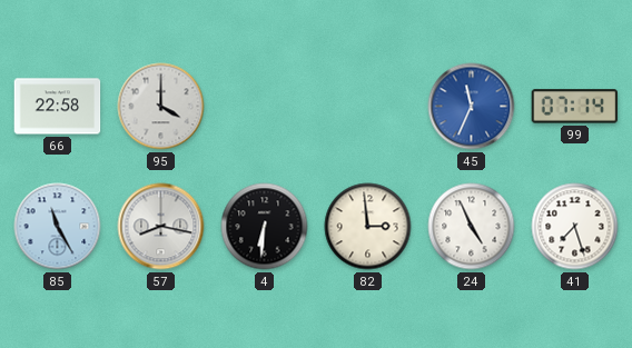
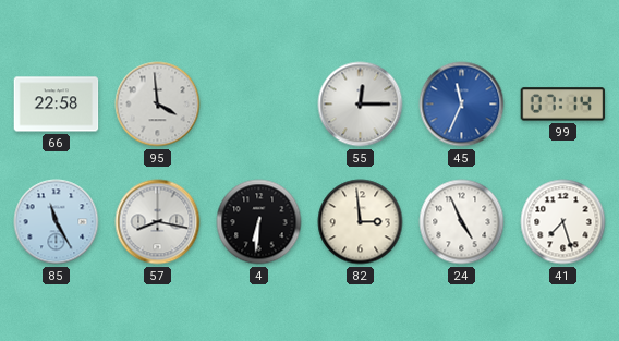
95: 4:00 -> 3:59
55: none -> 12:15
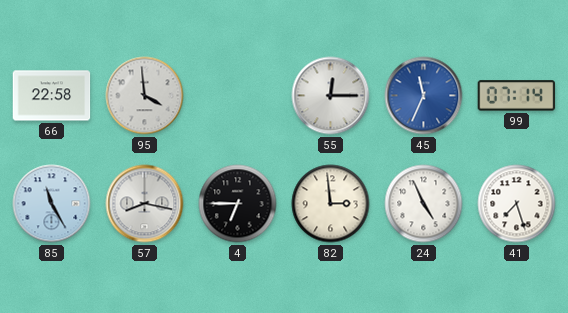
4: 6:31 -> 6:45
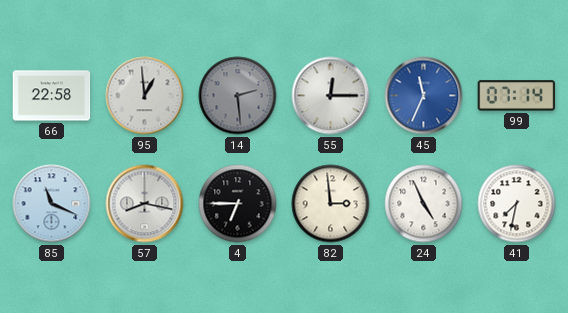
95: 3:59 -> 12:59
14: none -> 2:29
85: 11:25 -> 11:19
41: 7:27 -> 7:32
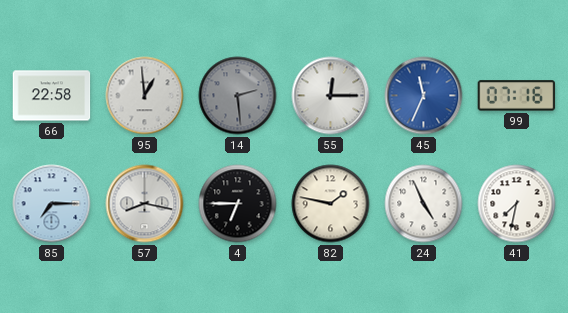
99: 07:14 -> 07:16
85: 11:19 -> 7:15
82: 2:59 -> 1:47
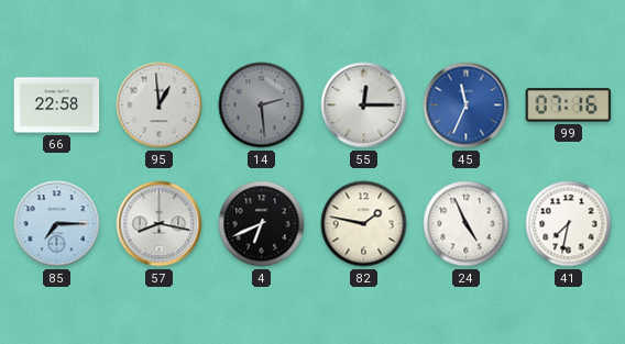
4: 6:45 -> 6:41
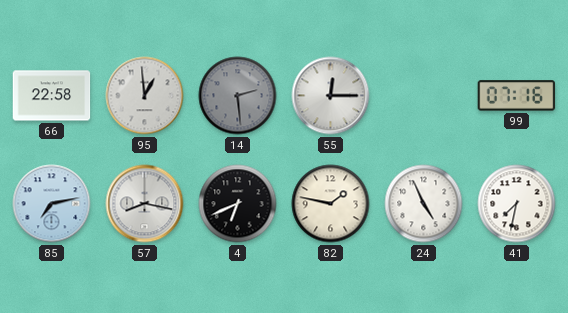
45: 11:34 -> none
85: 7:15 -> 7:13
